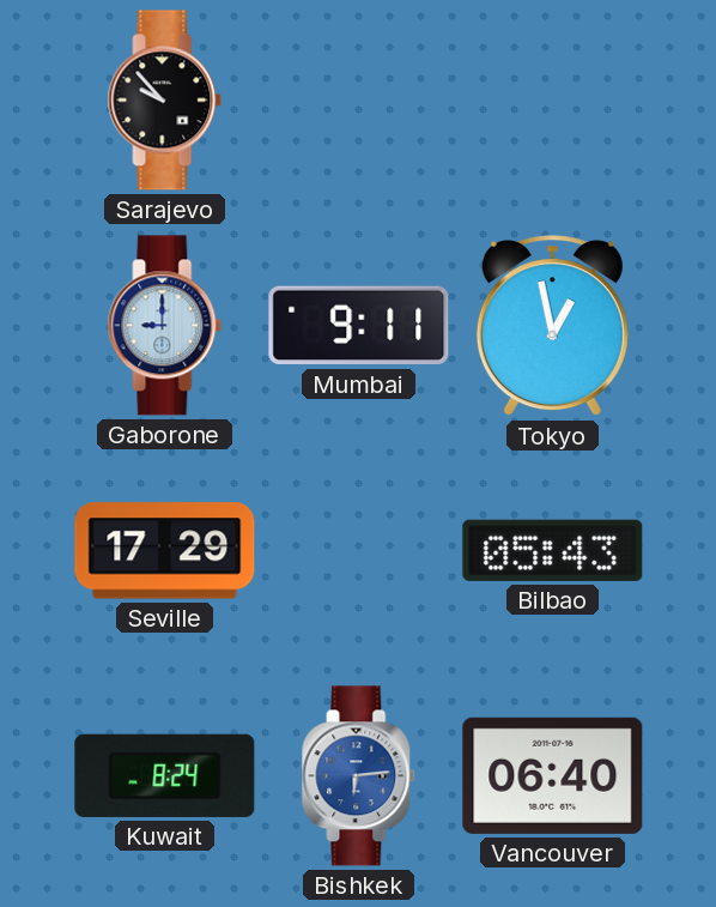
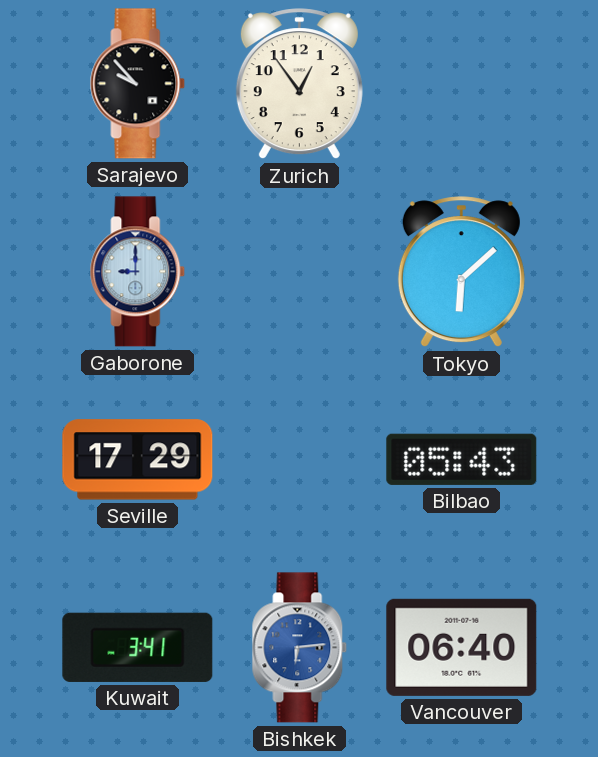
Zurich: none -> 12:54
Mumbai: 9:11 -> none
Tokyo: 12:58 -> 6:08
Kuwait: 8:24 -> 3:41
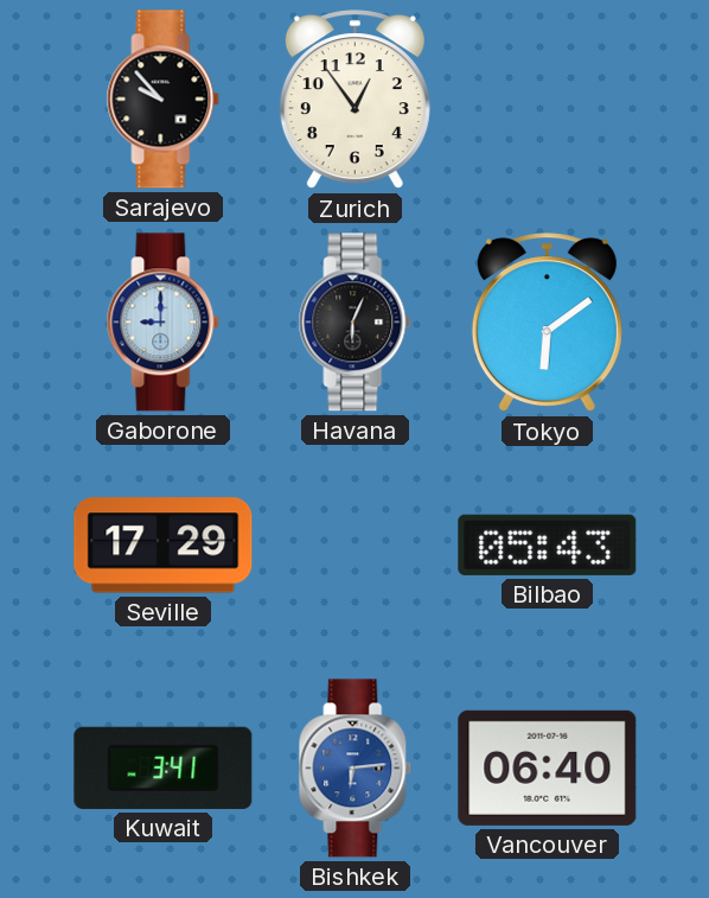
Havana: none -> 6:04
Tokyo: 6:08 -> 6:09
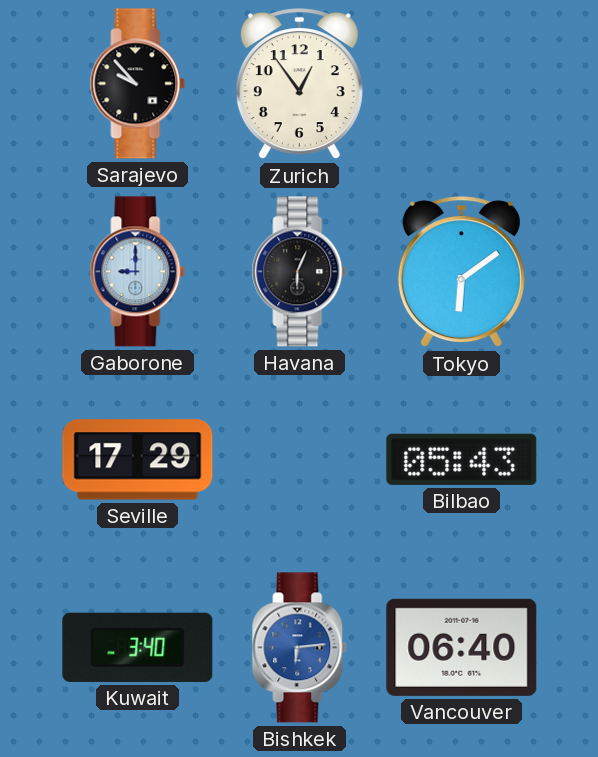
Kuwait: 3:41 -> 3:40
